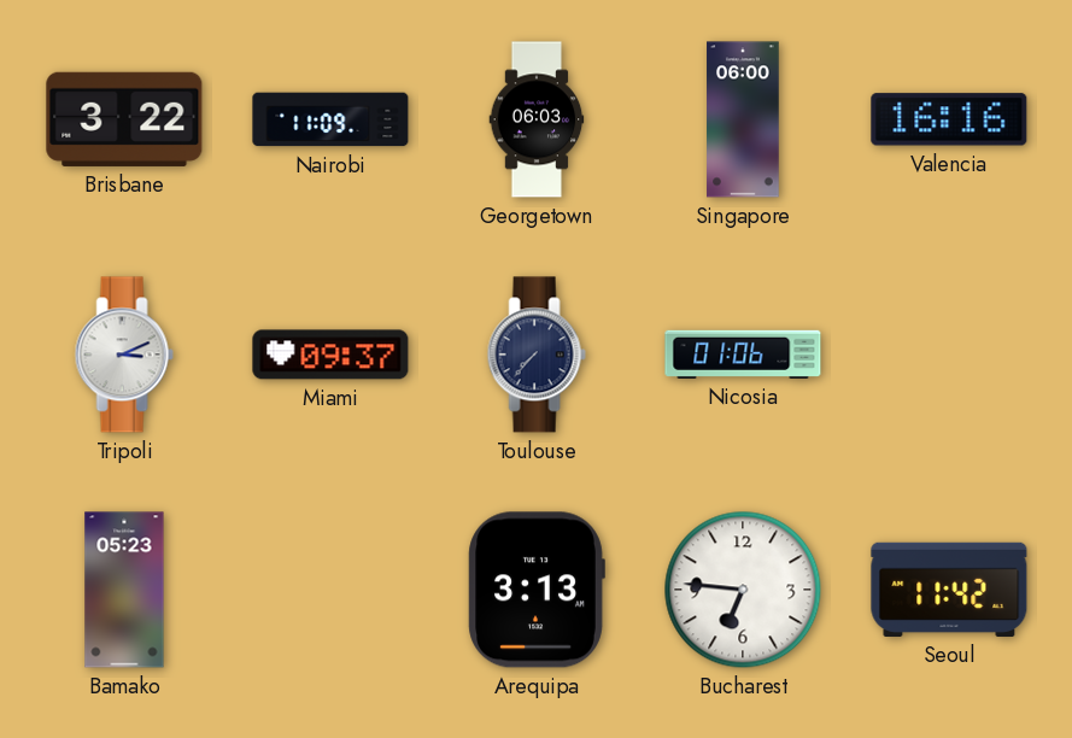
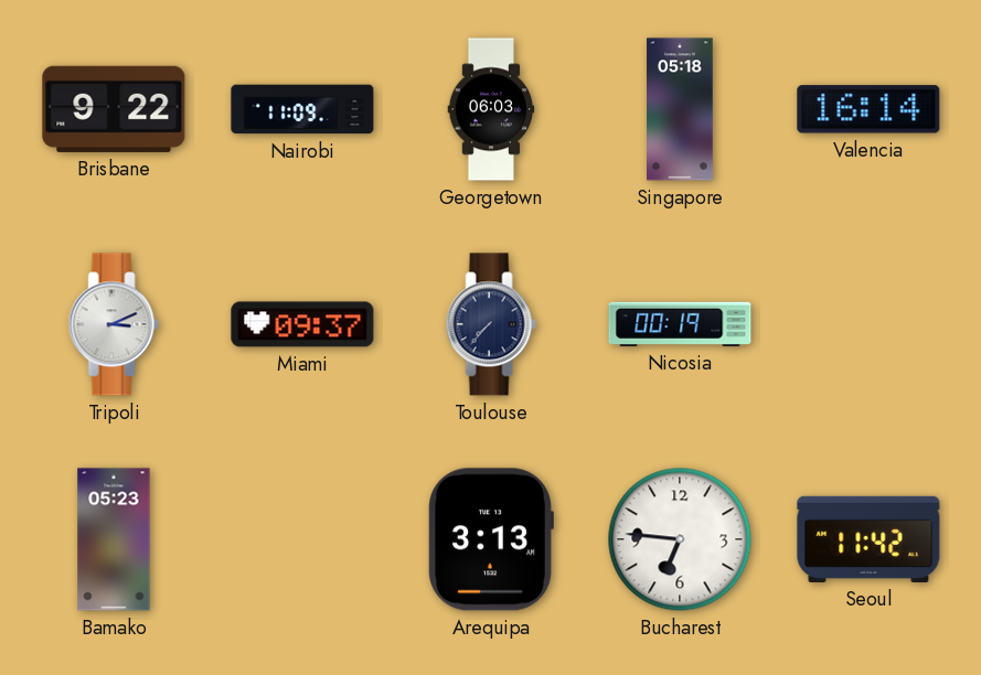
Brisbane: 3:22 -> 9:22
Singapore: 06:00 -> 05:18
Valencia: 16:16 -> 16:14
Nicosia: 01:06 -> 00:19
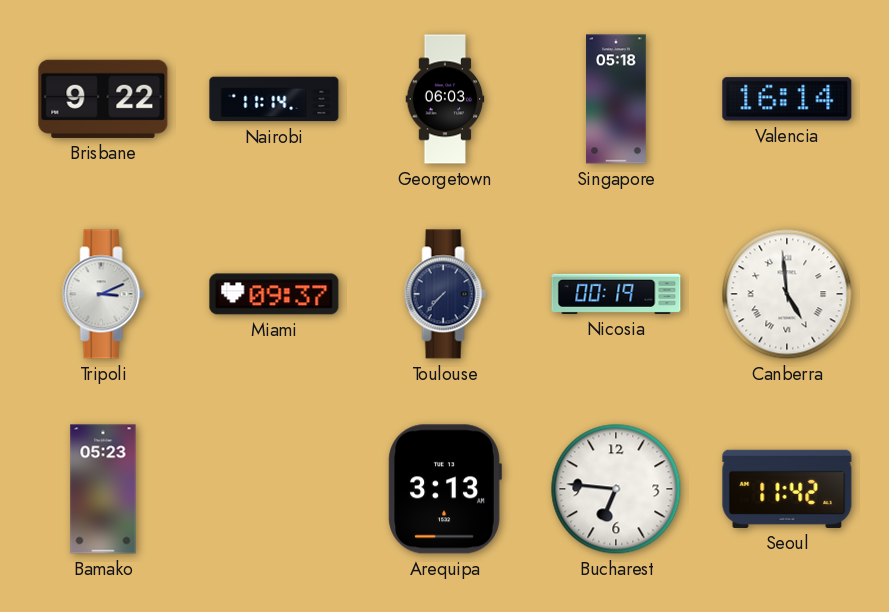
Nairobi: 11:09 -> 11:14
Canberra: none -> 4:59
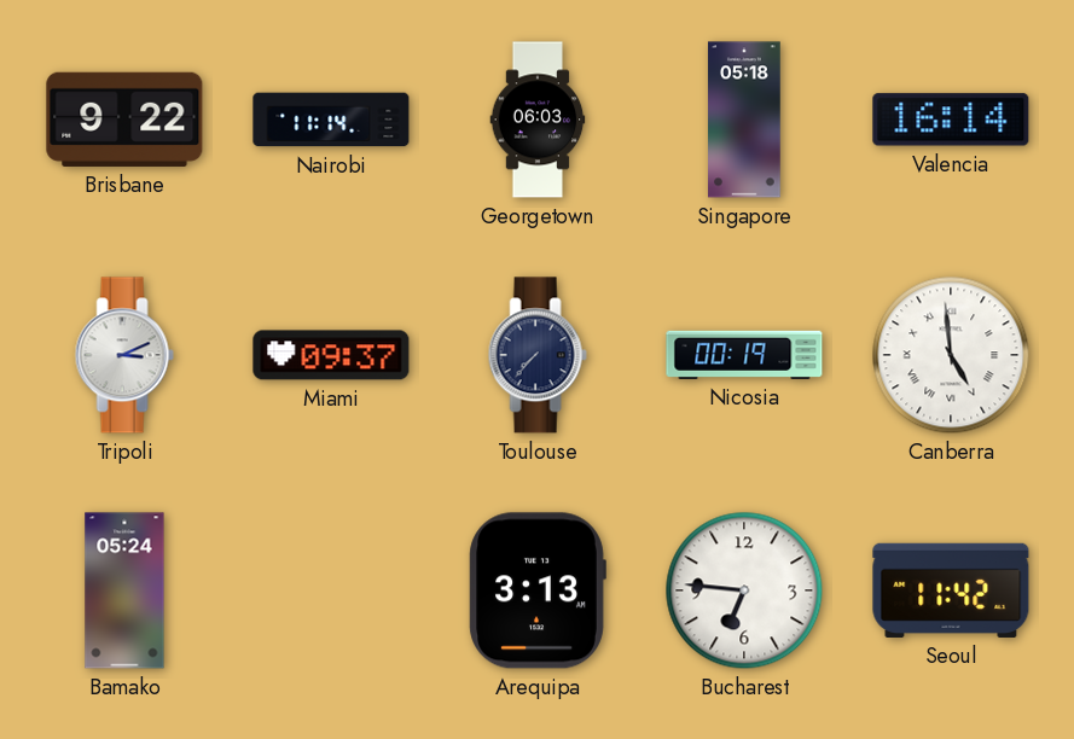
Bamako: 05:23 -> 05:24
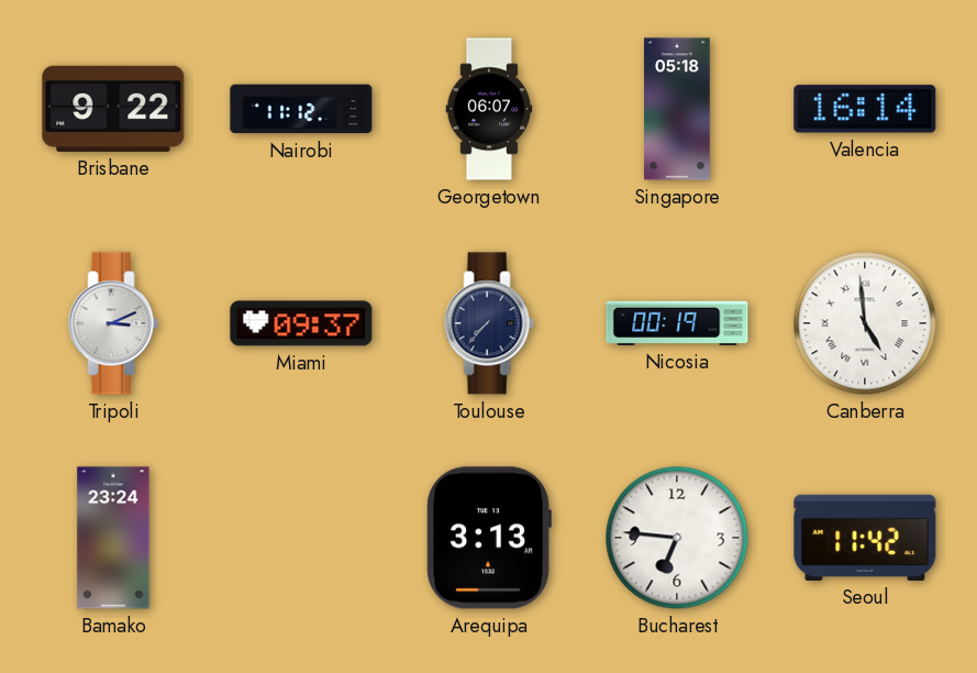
Nairobi: 11:14 -> 11:12
Georgetown: 06:03 -> 06:07
Bamako: 05:24 -> 23:24
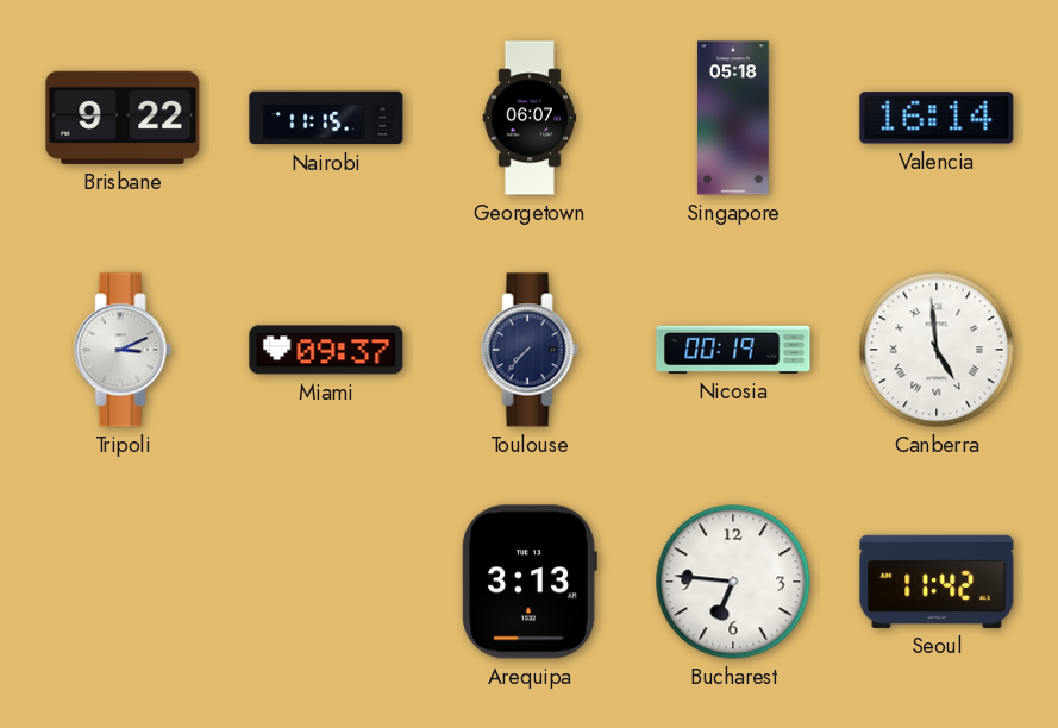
Nairobi: 11:12 -> 11:15
Bamako: 23:24 -> none
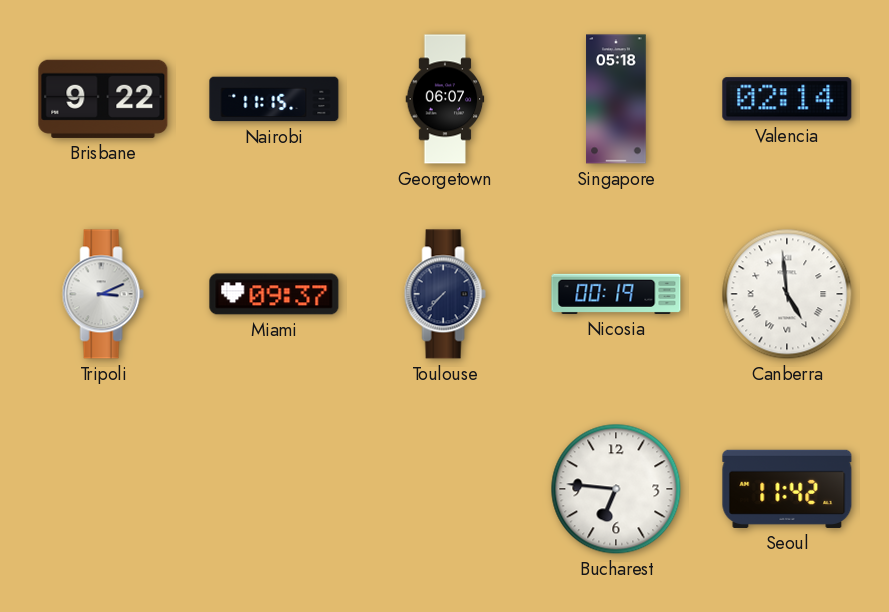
Valencia: 16:14 -> 02:14
Arequipa: 3:13 -> none
